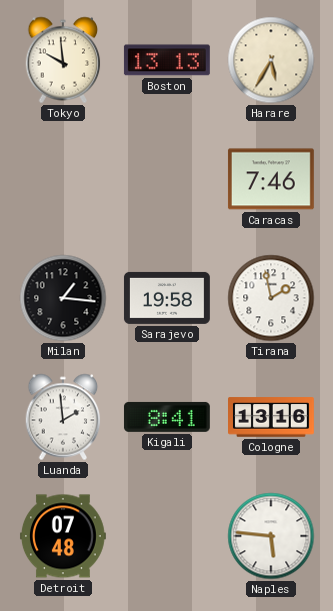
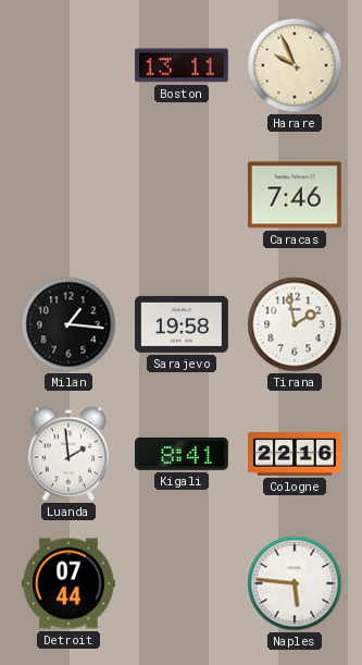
Tokyo: 9:59 -> none
Boston: 13:13 -> 13:11
Harare: 5:35 -> 9:56
Cologne: 13:16 -> 22:16
Detroit: 07:48 -> 07:44
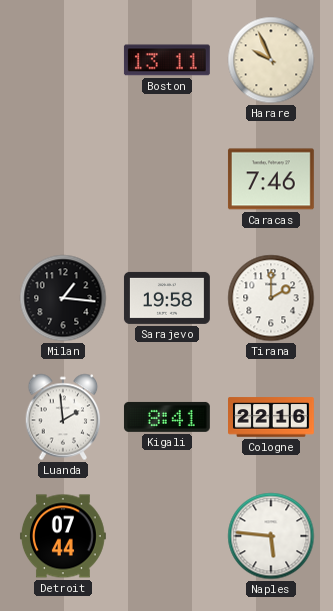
Tirana: 1:58 -> 2:00
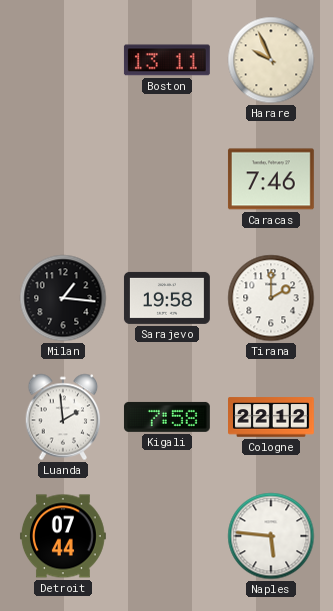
Kigali: 8:41 -> 7:58
Cologne: 22:16 -> 22:12
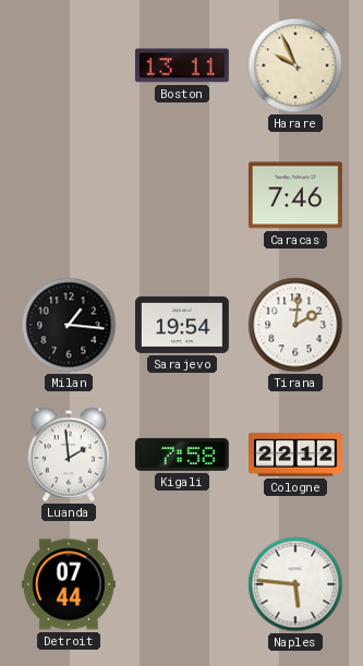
Sarajevo: 19:58 -> 19:54
Tirana: 2:00 -> 2:01
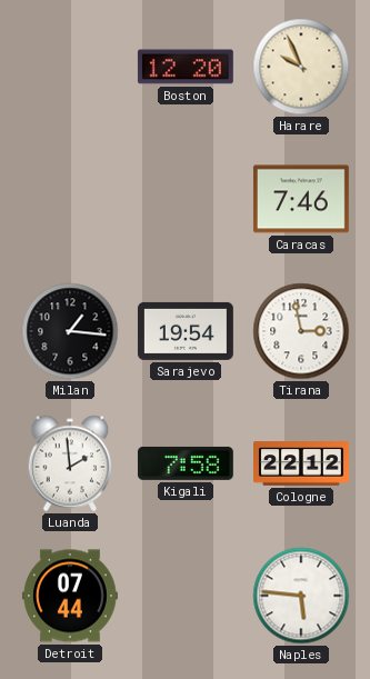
Boston: 13:11 -> 12:20
Tirana: 2:01 -> 2:58
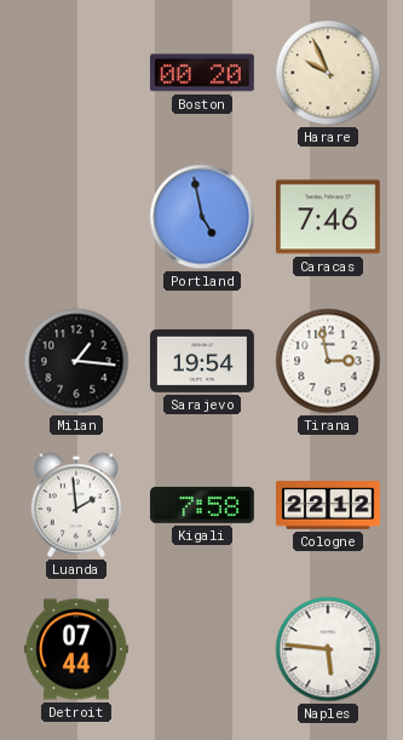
Boston: 12:20 -> 00:20
Portland: none -> 4:58
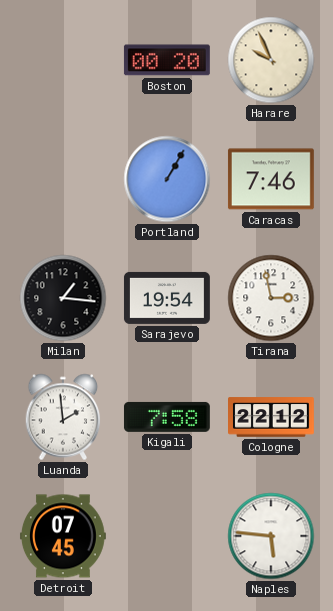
Portland: 4:58 -> 1:05
Detroit: 07:44 -> 07:45
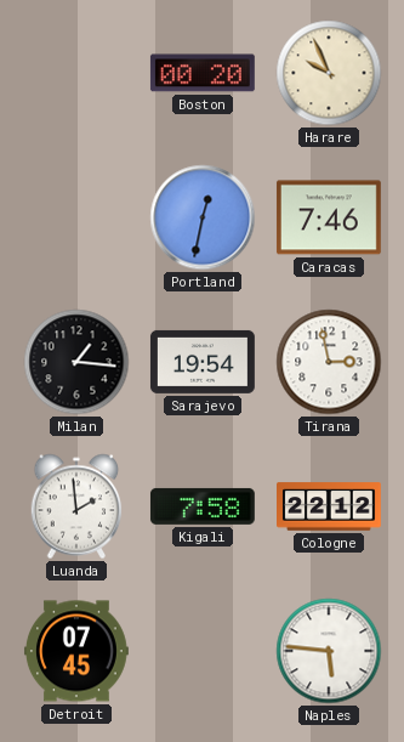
Portland: 1:05 -> 12:32
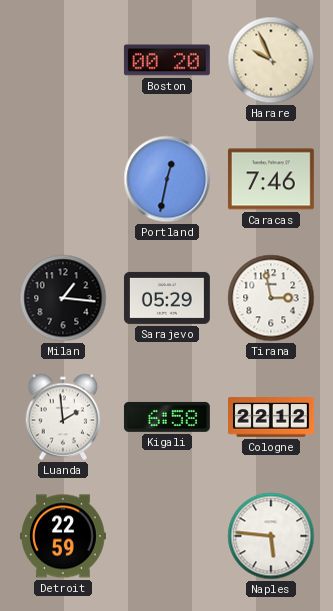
Sarajevo: 19:54 -> 05:29
Kigali: 7:58 -> 6:58
Detroit: 07:45 -> 22:59
